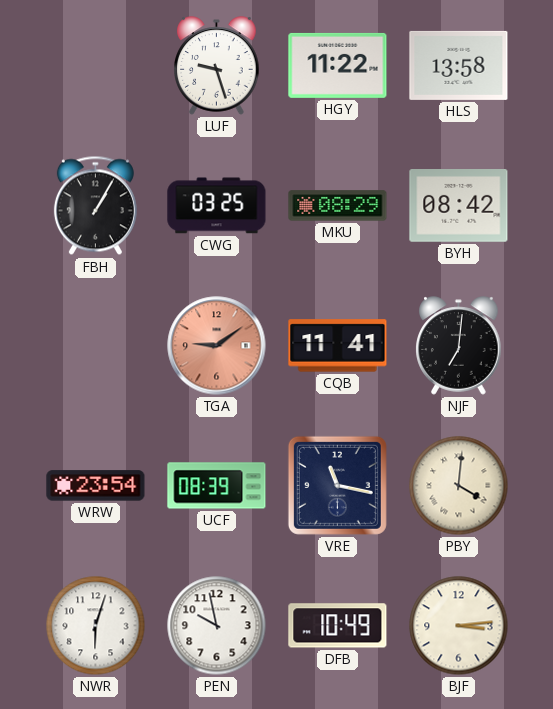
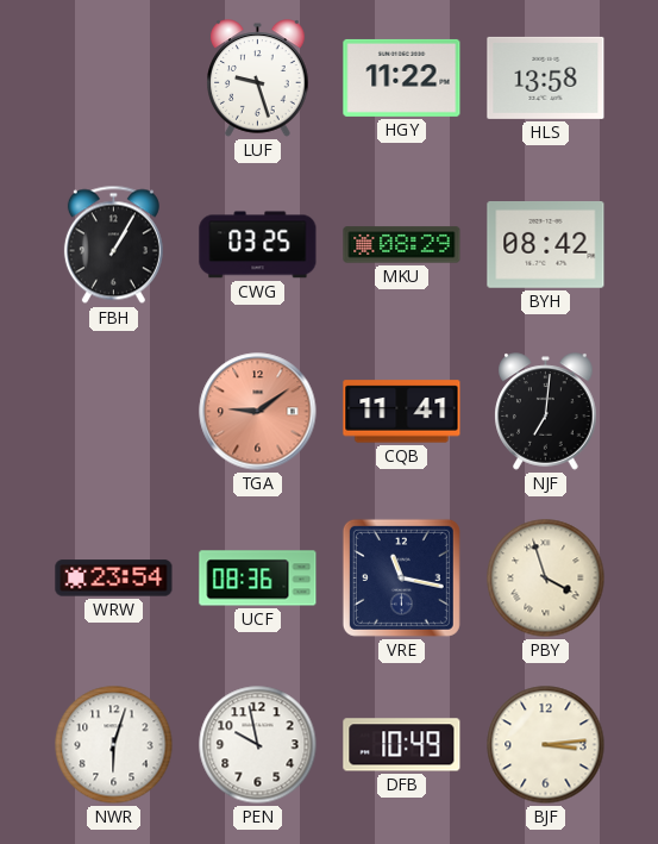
UCF: 08:39 -> 08:36
PBY: 4:01 -> 3:57
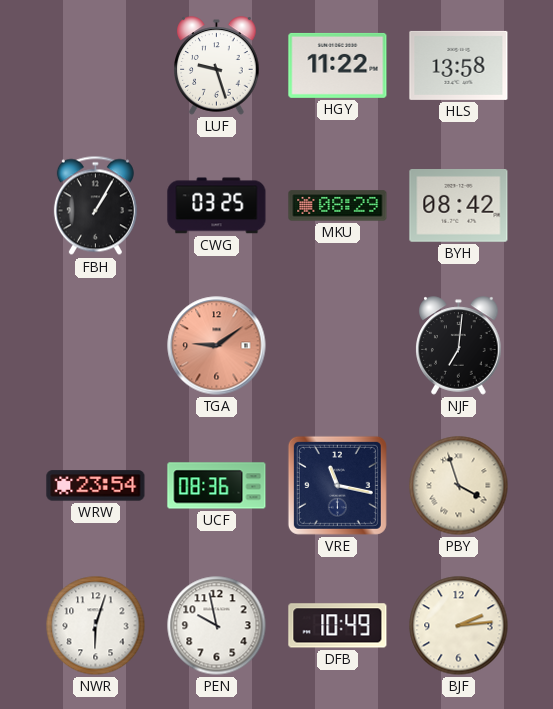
CQB: 11:41 -> none
BJF: 3:14 -> 2:14
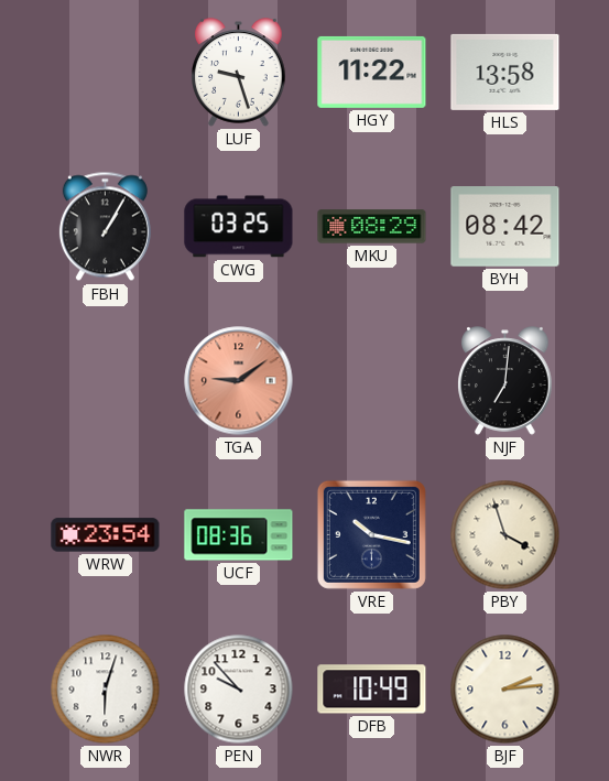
VRE: 11:17 -> 10:17
PEN: 9:58 -> 9:53
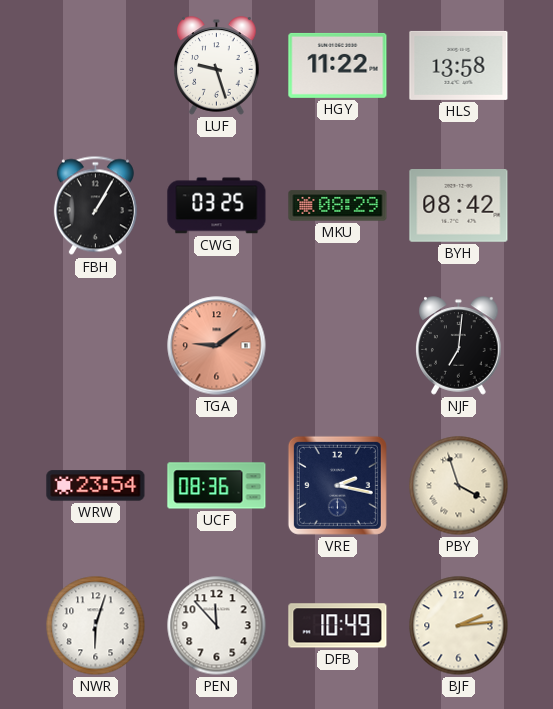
VRE: 10:17 -> 2:17
PEN: 9:53 -> 11:53
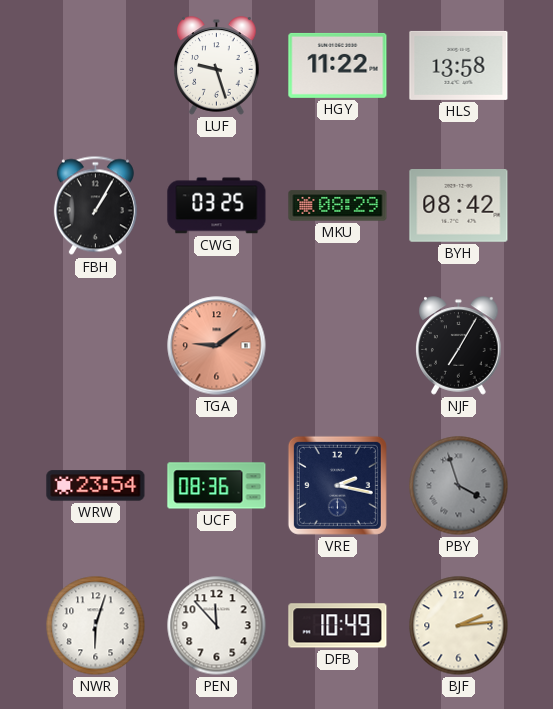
NJF: 7:01 -> 7:05
PBY dial: cream -> grey
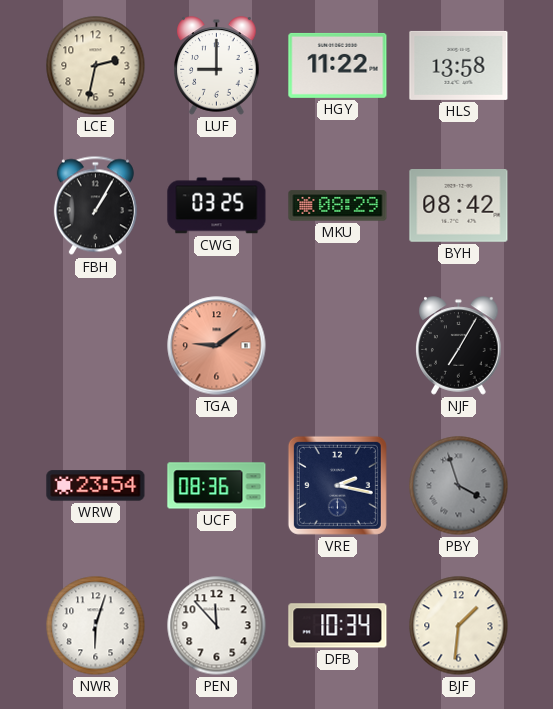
LCE: none -> 2:32
LUF: 9:27 -> 9:00
DFB: 10:49 -> 10:34
BJF: 2:14 -> 1:31
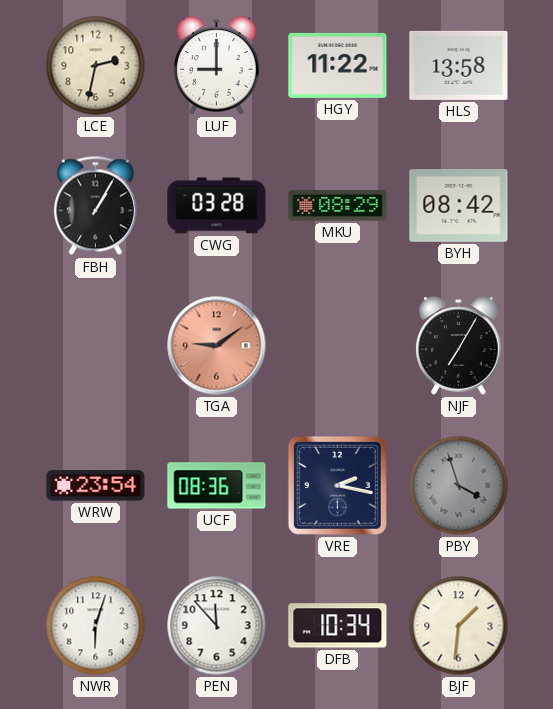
CWG: 03:25 -> 03:28
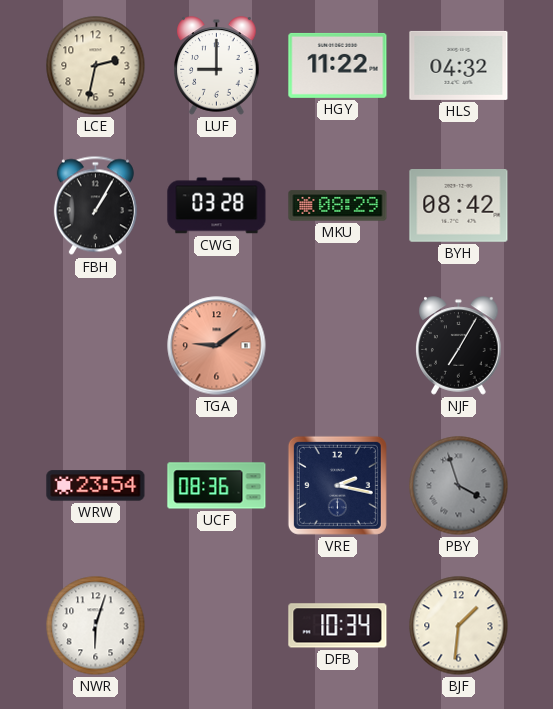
HLS: 13:58 -> 04:32
PEN: 11:53 -> none
